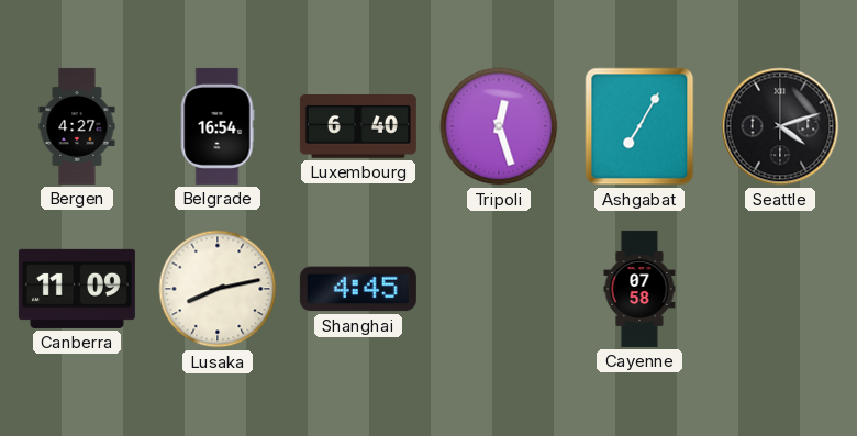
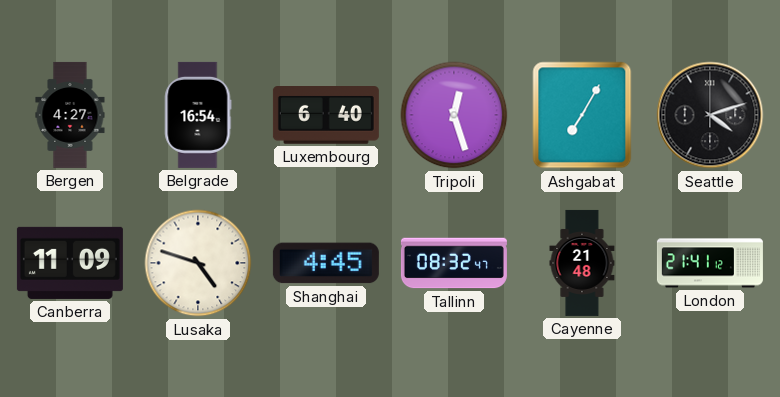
Lusaka: 8:13 -> 4:48
Tallinn: none -> 08:32
Cayenne: 07:58 -> 21:48
London: none -> 21:41
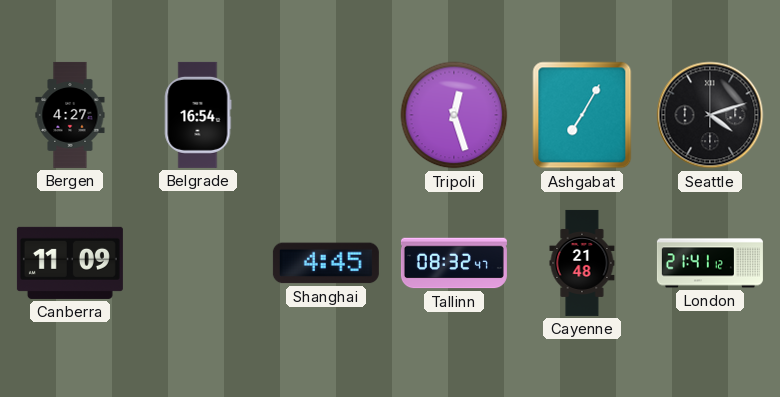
Luxembourg: 6:40 -> none
Lusaka: 4:48 -> none
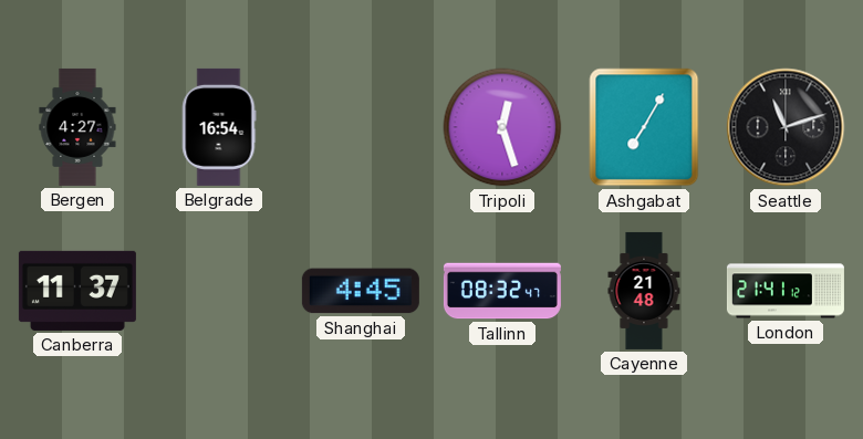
Seattle: 4:12 -> 11:12
Canberra: 11:09 -> 11:37
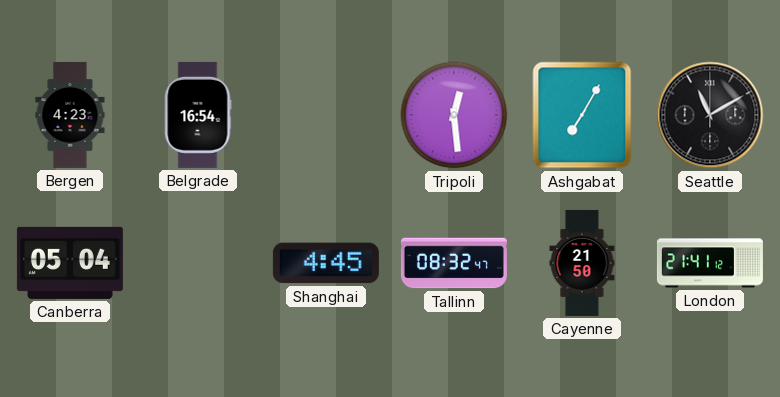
Bergen: 4:27 -> 4:23
Tripoli: 12:27 -> 12:29
Seattle: 11:12 -> 11:10
Canberra: 11:37 -> 05:04
Cayenne: 21:48 -> 21:50
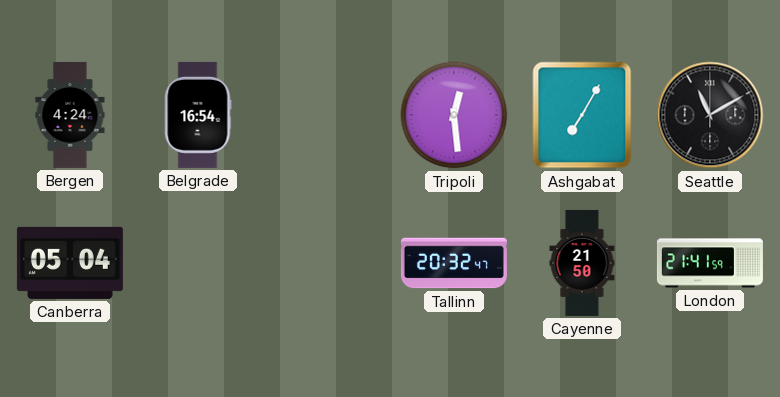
Bergen: 4:23 -> 4:24
Shanghai: 4:45 -> none
Tallinn: 08:32 -> 20:32
London: 21:41:12 -> 21:41:59
